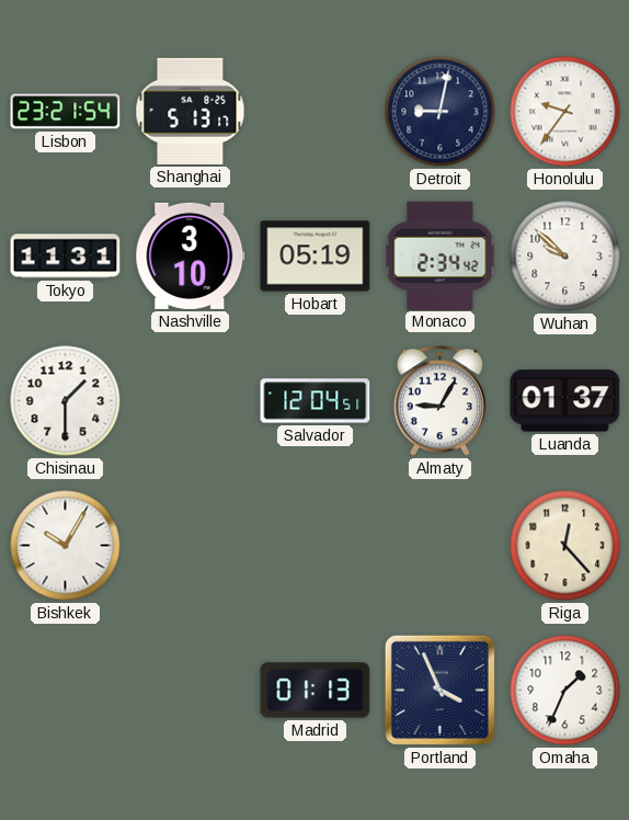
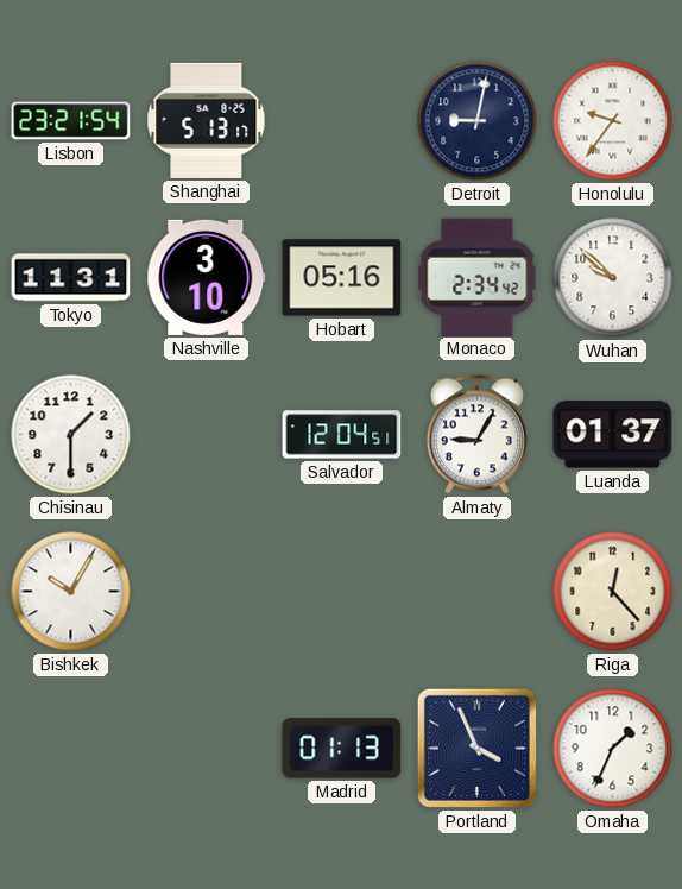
Hobart: 05:19 -> 05:16
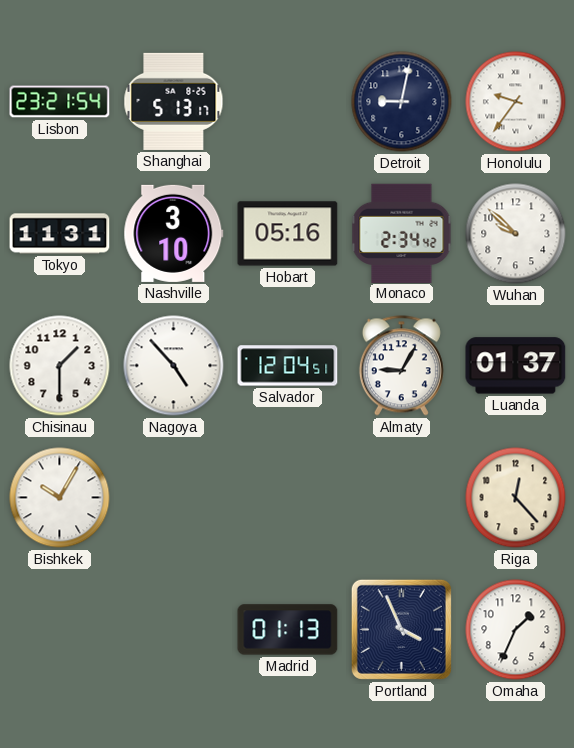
Nagoya: none -> 4:53
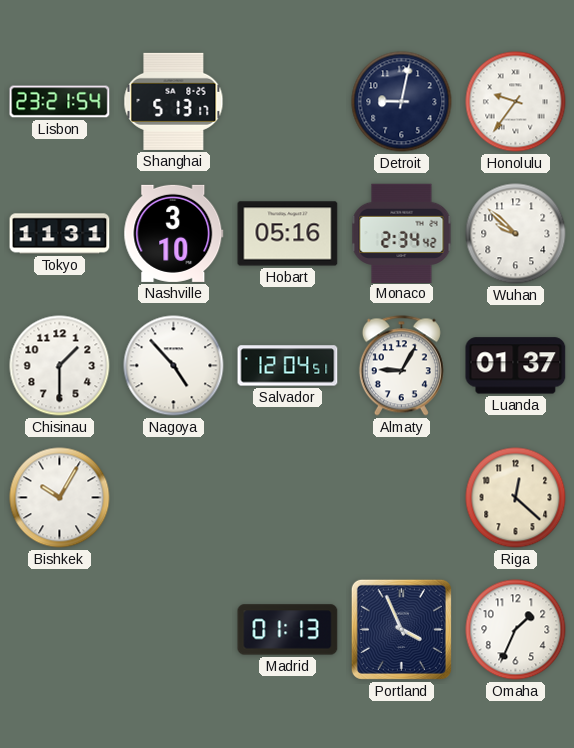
Riga: 12:23 -> 12:22
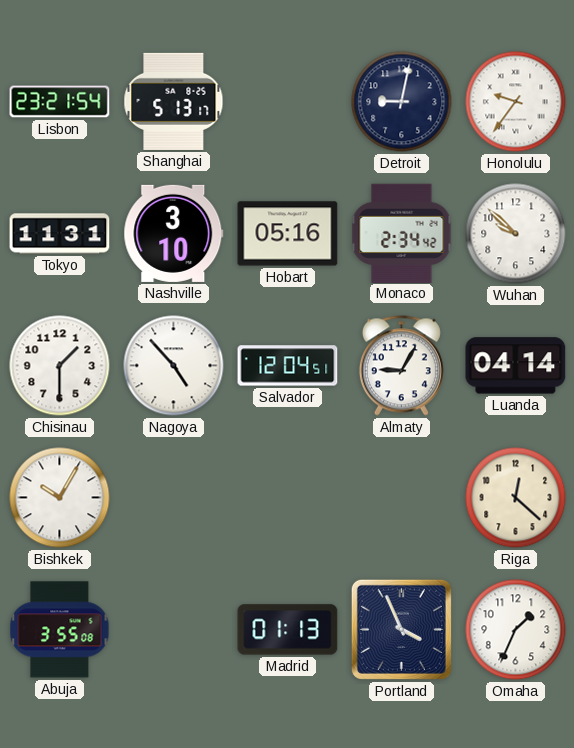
Luanda: 01:37 -> 04:14
Abuja: none -> 3:55
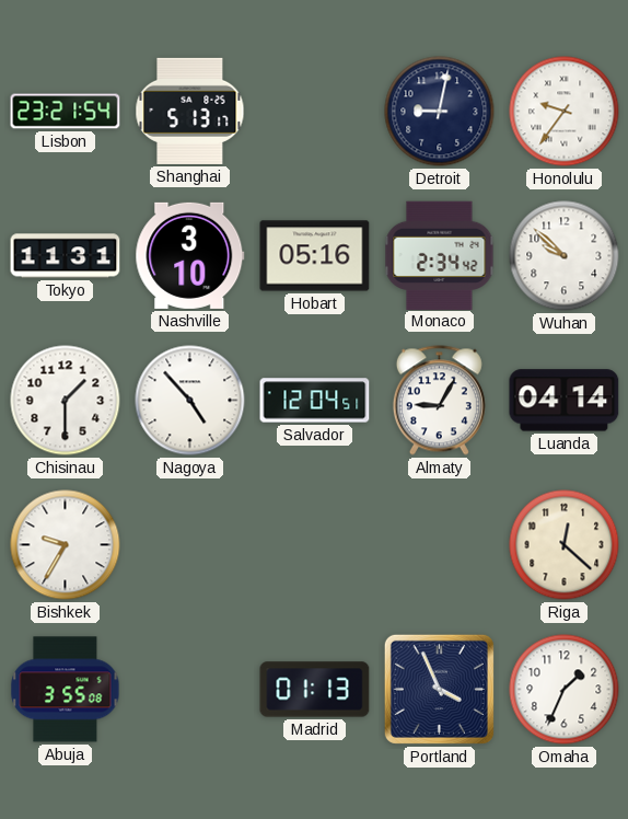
Bishkek: 10:05 -> 9:35
